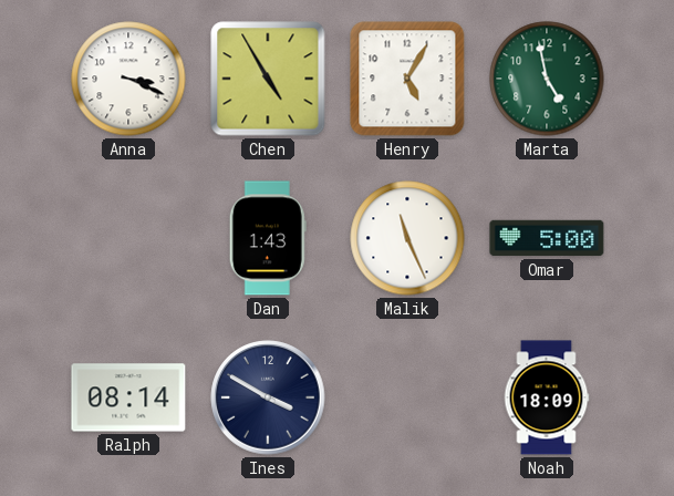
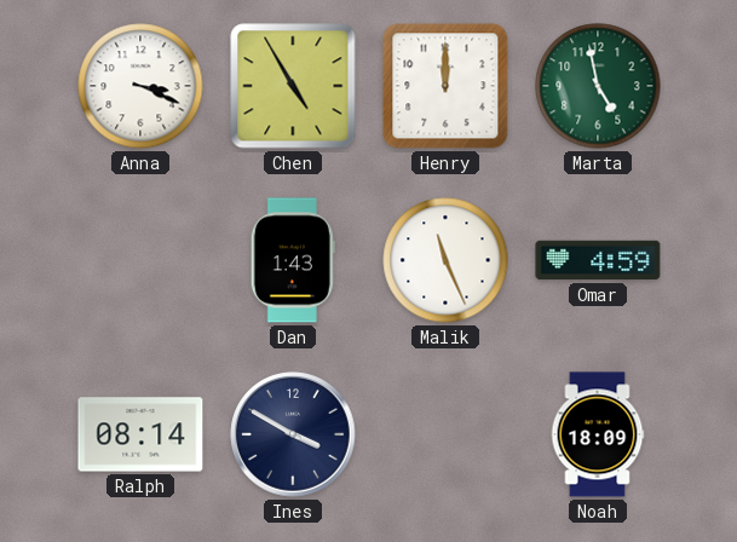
Henry: 5:05 -> 12:00
Omar: 5:00 -> 4:59
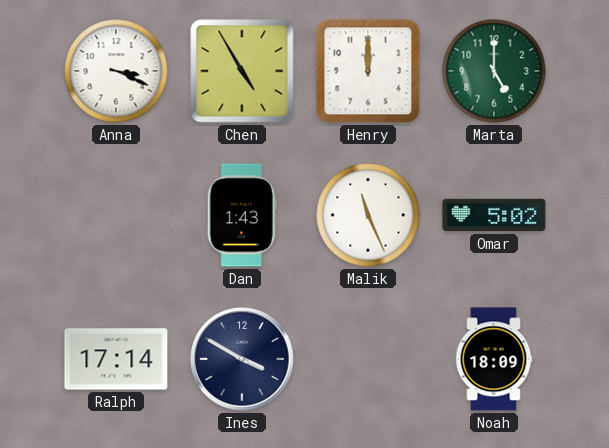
Marta: 4:58 -> 5:00
Omar: 4:59 -> 5:02
Ralph: 08:14 -> 17:14
